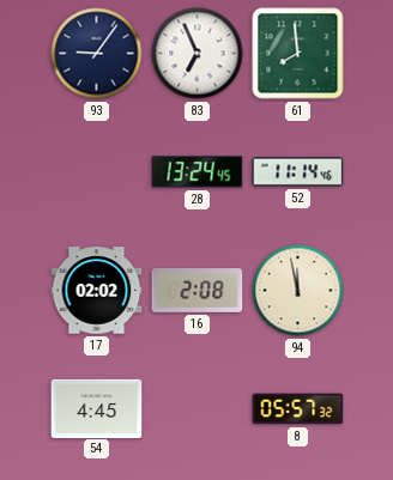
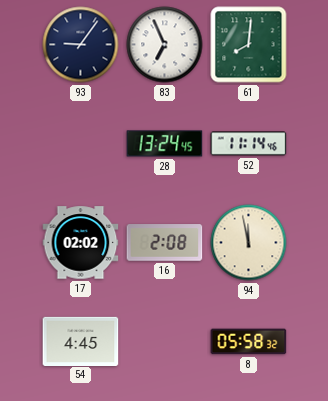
61: 7:59 -> 8:01
8: 05:57 -> 05:58
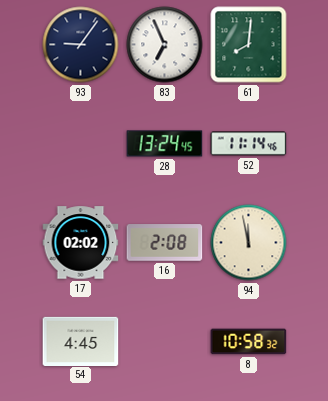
8: 05:58 -> 10:58
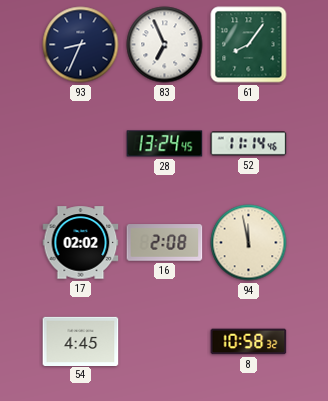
93: 9:06 -> 8:34
61: 8:01 -> 8:06
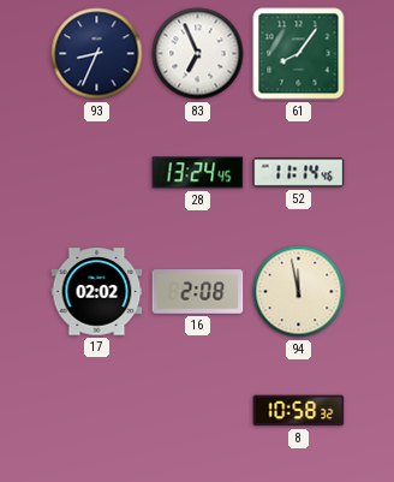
54: 4:45 -> none
